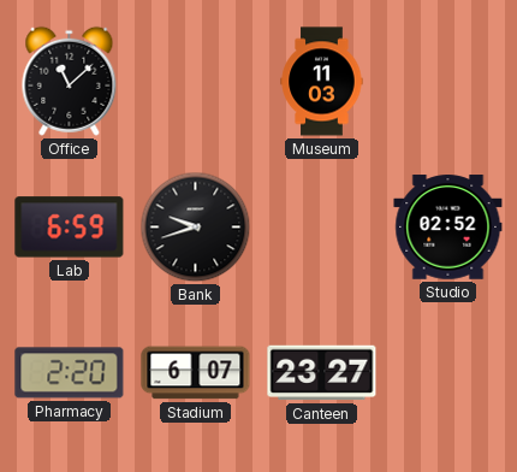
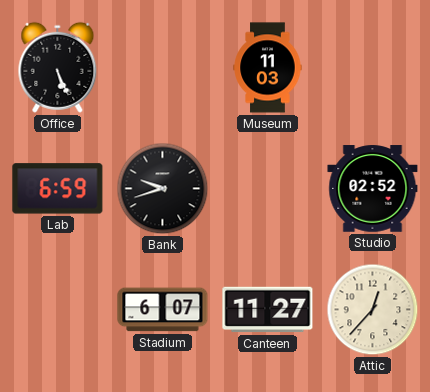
Office: 11:08 -> 5:26
Pharmacy: 2:20 -> none
Canteen: 23:27 -> 11:27
Attic: none -> 12:37
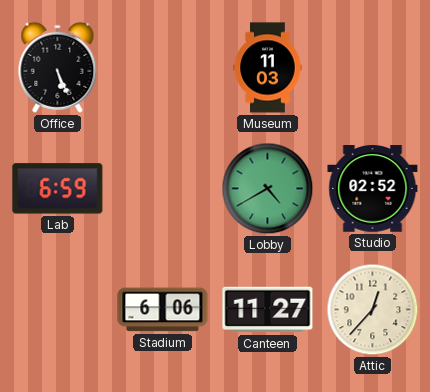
Bank: 9:42 -> none
Lobby: none -> 4:40
Stadium: 6:07 -> 6:06
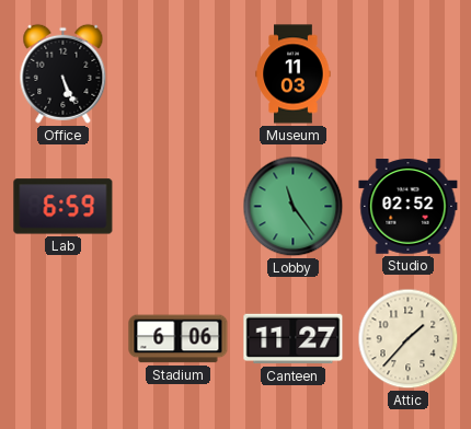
Lobby: 4:40 -> 11:24
Attic: 12:37 -> 1:37
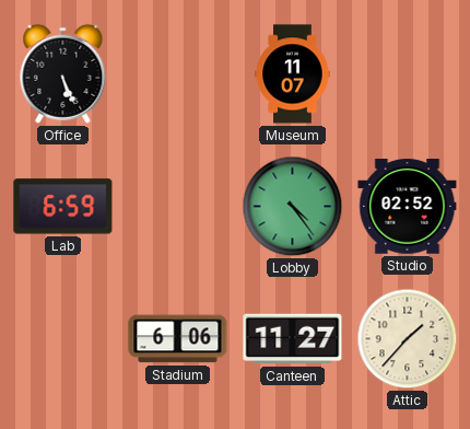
Museum: 11:03 -> 11:07
Lobby: 11:24 -> 4:24
